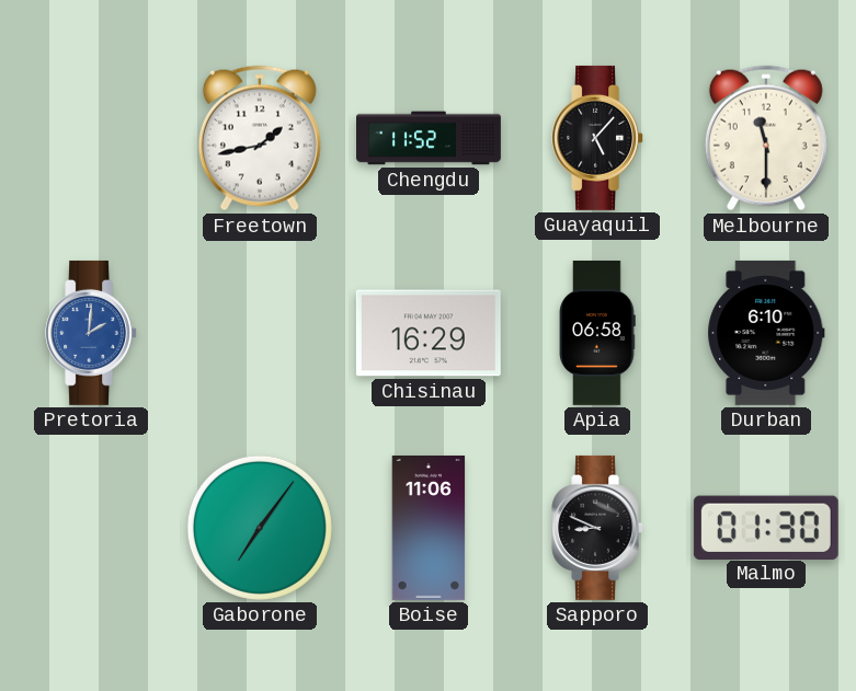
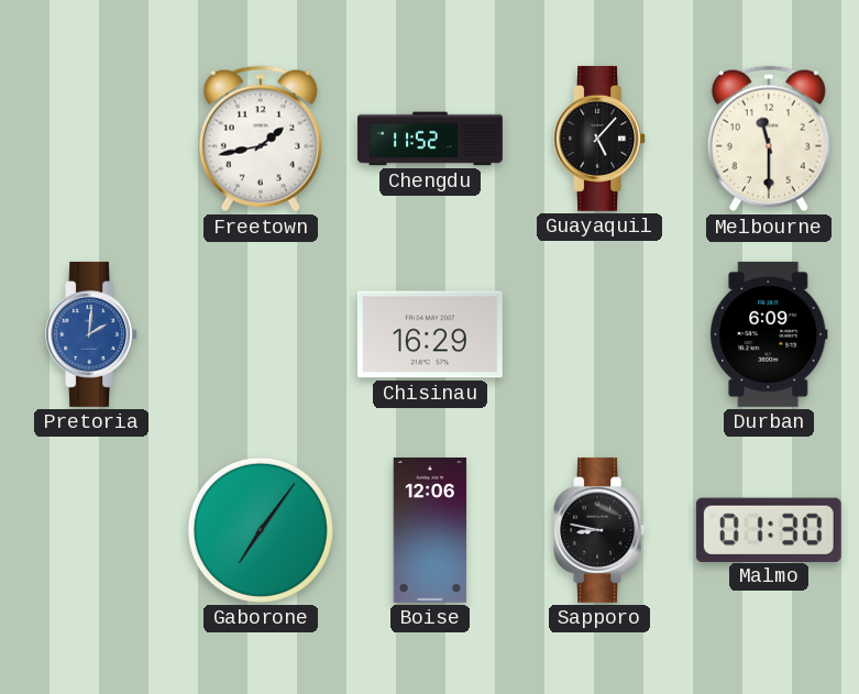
Apia: 06:58 -> none
Durban: 6:10 -> 6:09
Boise: 11:06 -> 12:06
Sapporo: 8:49 -> 8:47
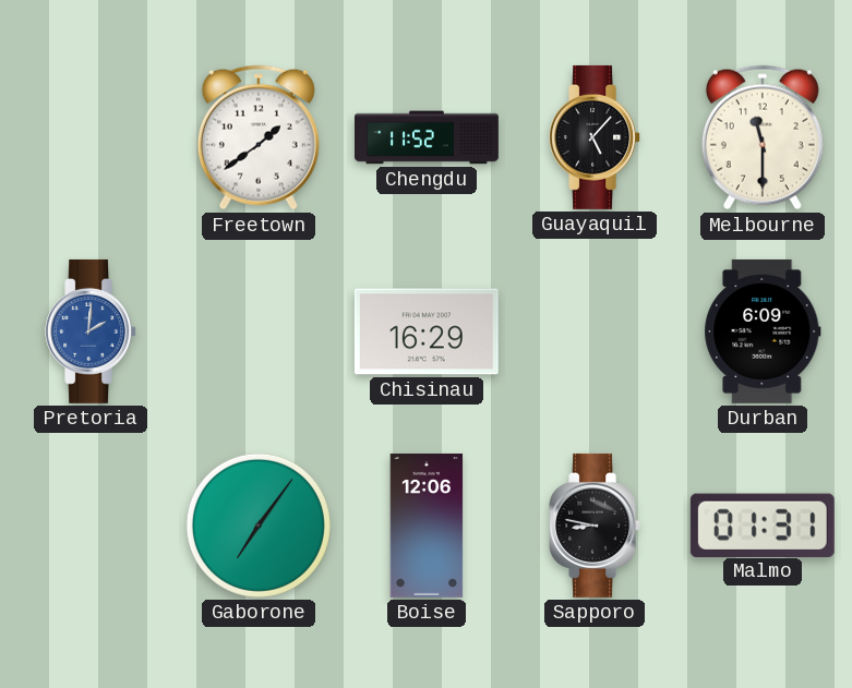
Freetown: 1:43 -> 1:39
Malmo: 01:30 -> 01:31
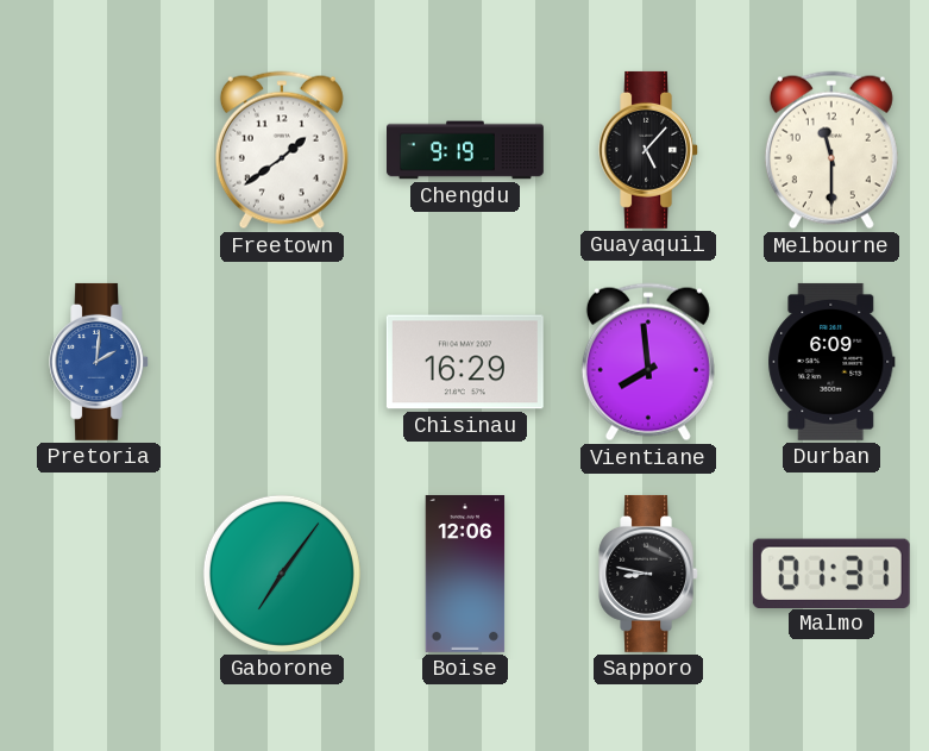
Chengdu: 11:52 -> 9:19
Vientiane: none -> 7:59
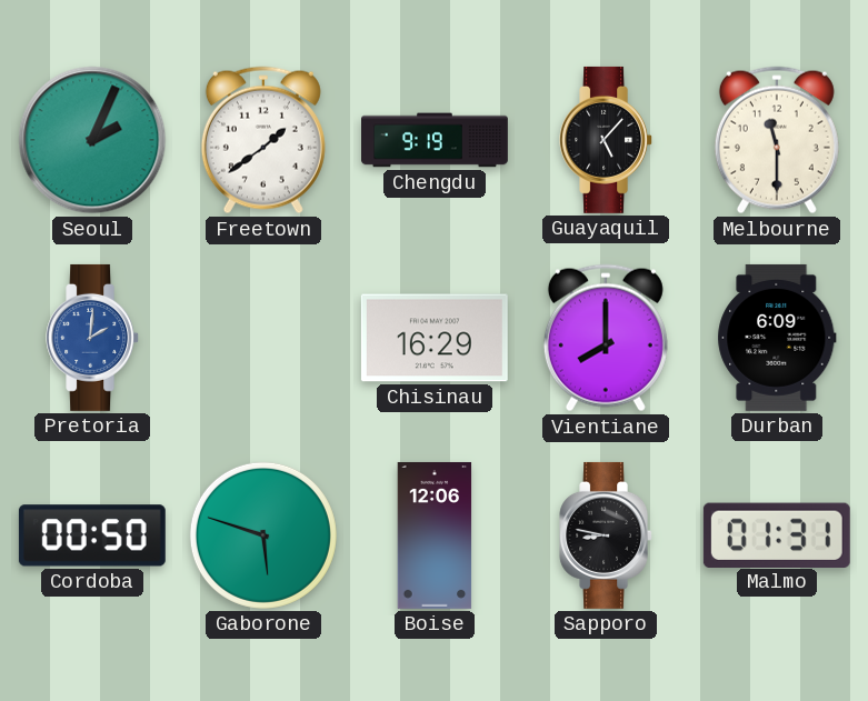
Seoul: none -> 2:04
Vientiane: 7:59 -> 8:00
Cordoba: none -> 00:50
Gaborone: 7:06 -> 5:48
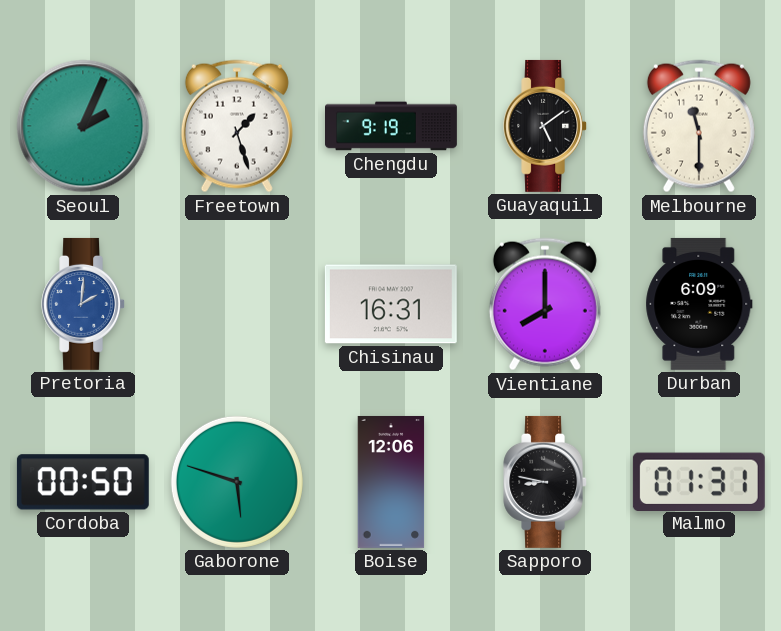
Freetown: 1:39 -> 1:27
Guayaquil: 5:07 -> 5:09
Chisinau: 16:29 -> 16:31
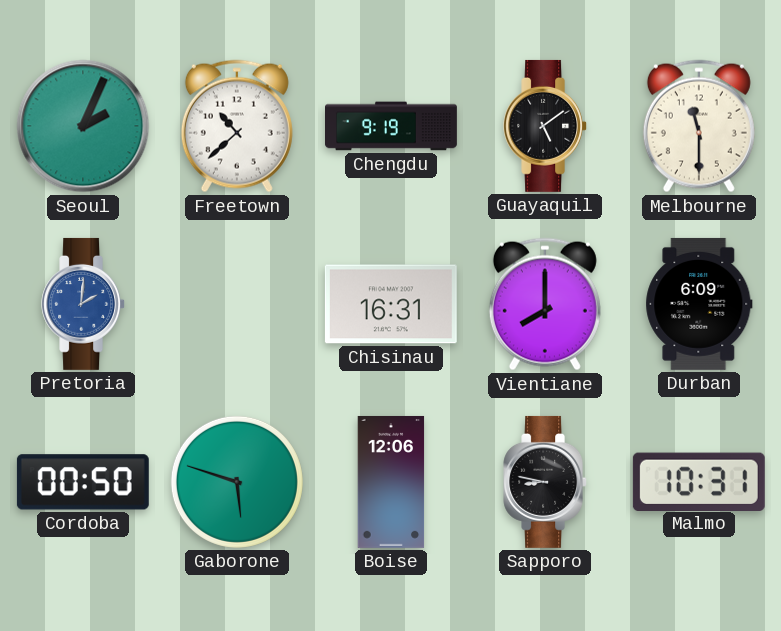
Freetown: 1:27 -> 10:38
Malmo: 01:31 -> 10:31
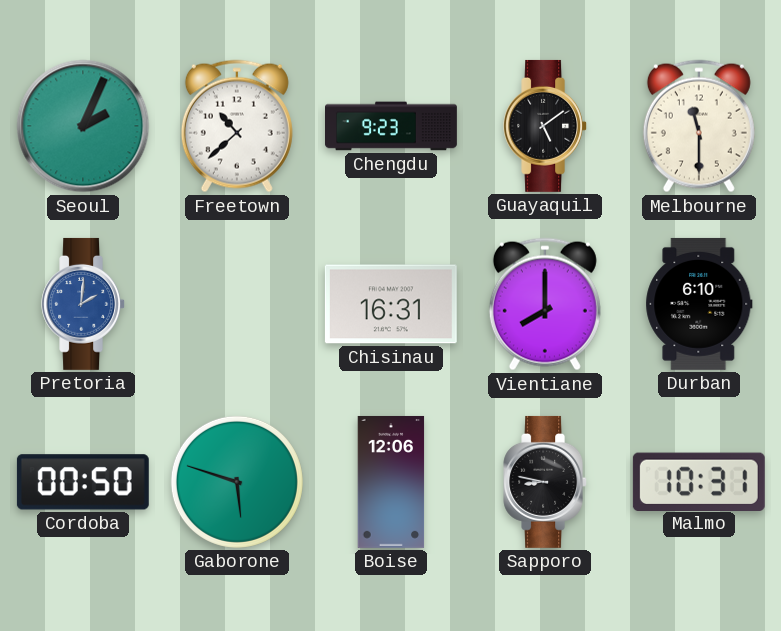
Chengdu: 9:19 -> 9:23
Durban: 6:09 -> 6:10
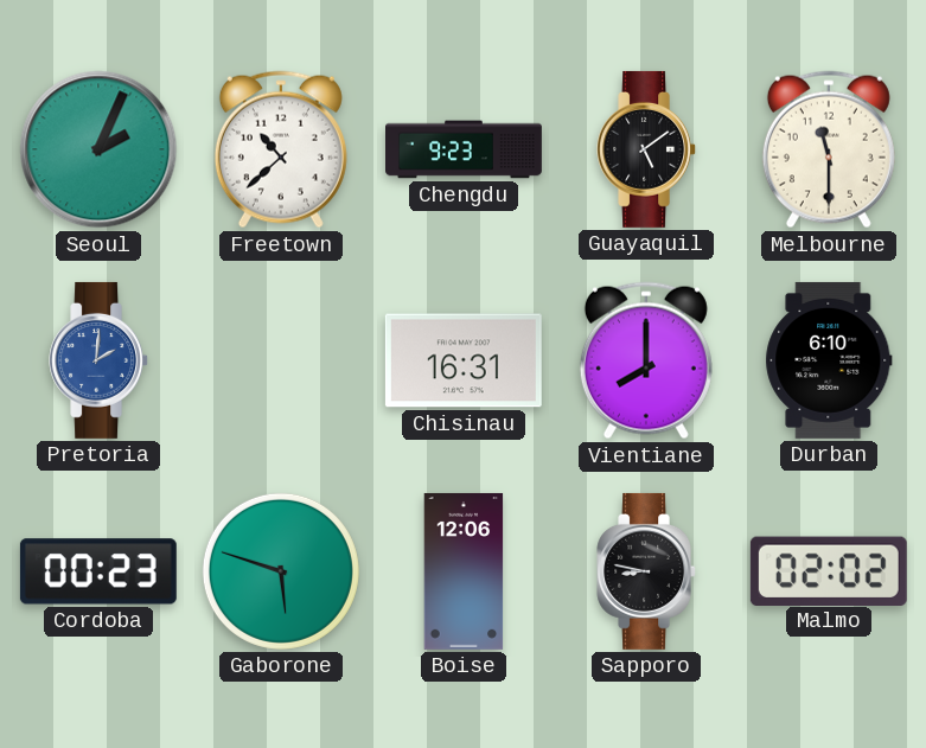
Cordoba: 00:50 -> 00:23
Malmo: 10:31 -> 02:02
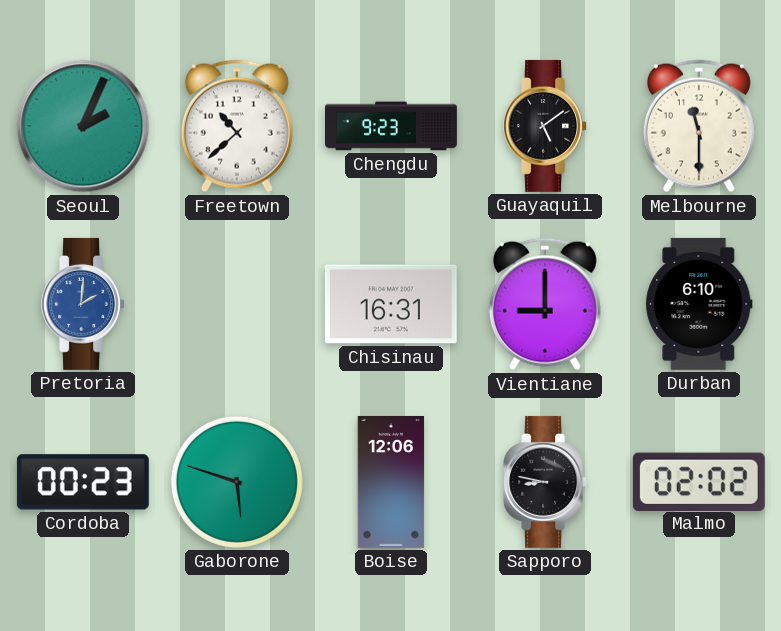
Vientiane: 8:00 -> 9:00
